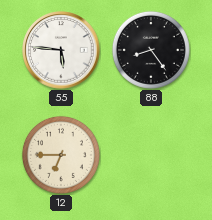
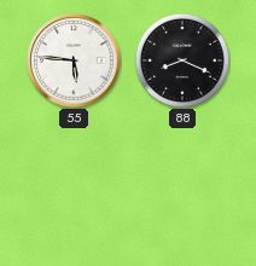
88: 8:24 -> 8:19
12: 6:45 -> none
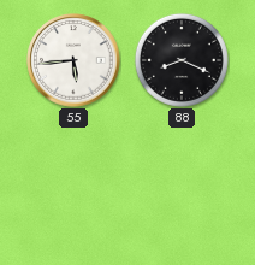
55: 5:46 -> 5:44
